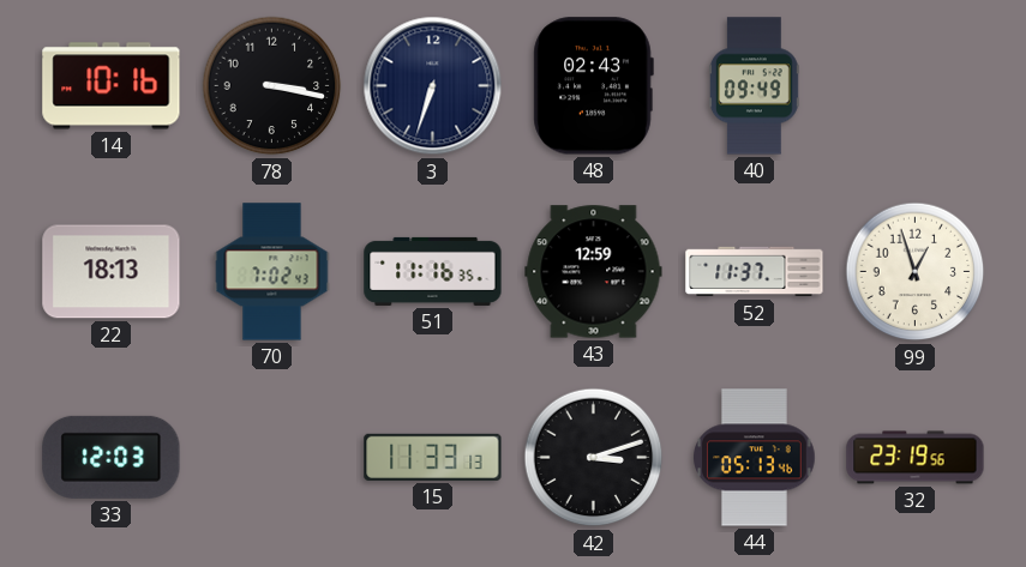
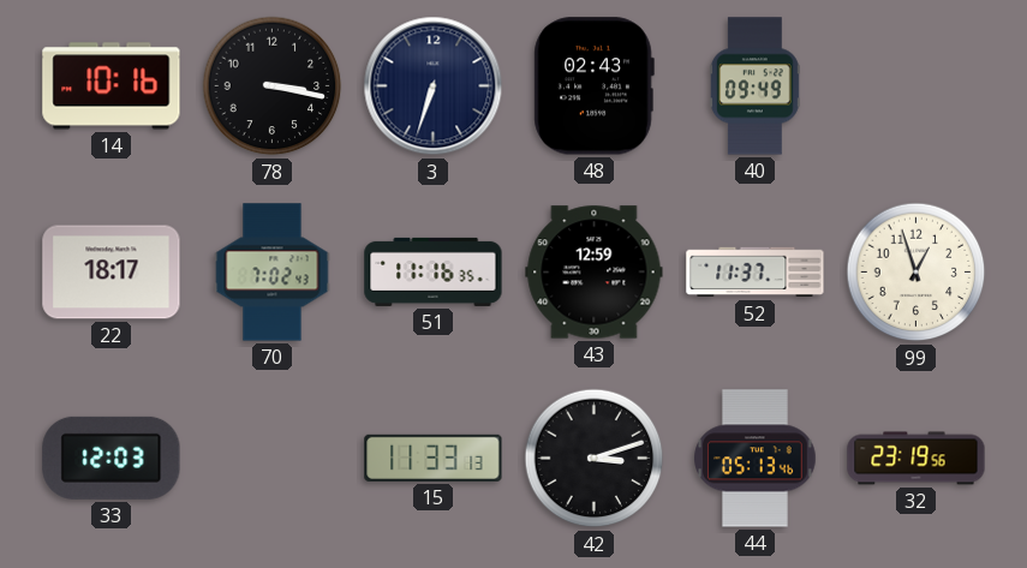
22: 18:13 -> 18:17
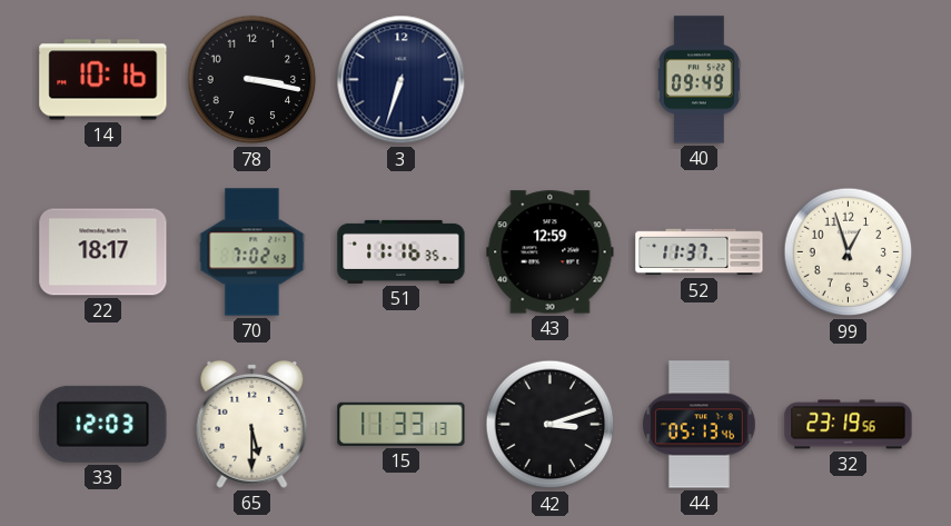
48: 02:43 -> none
65: none -> 5:30
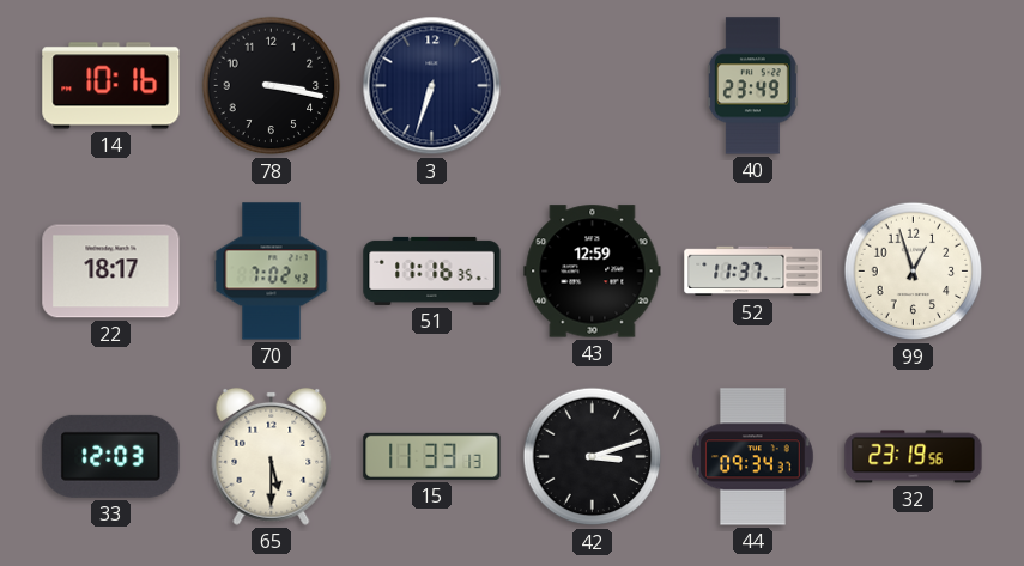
40: 09:49 -> 23:49
44: 05:13 -> 09:34
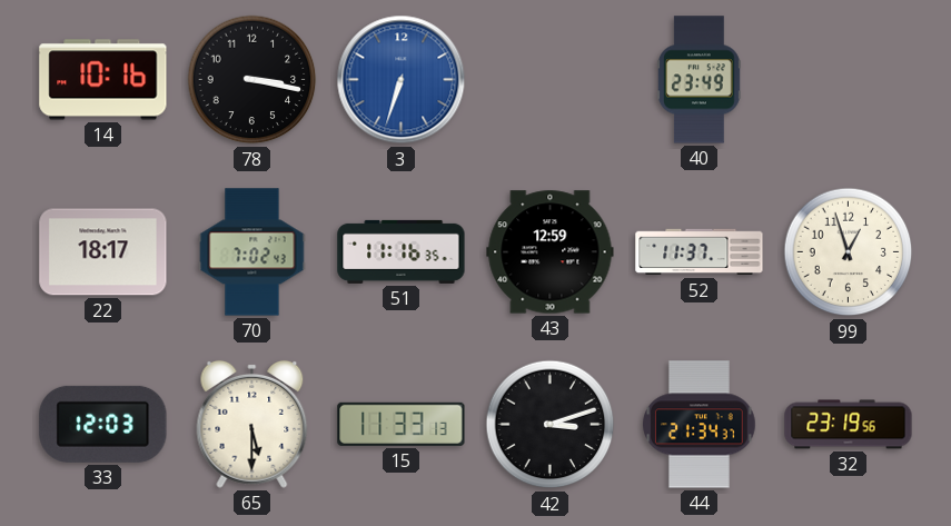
3 dial: navy -> blue
44: 09:34 -> 21:34
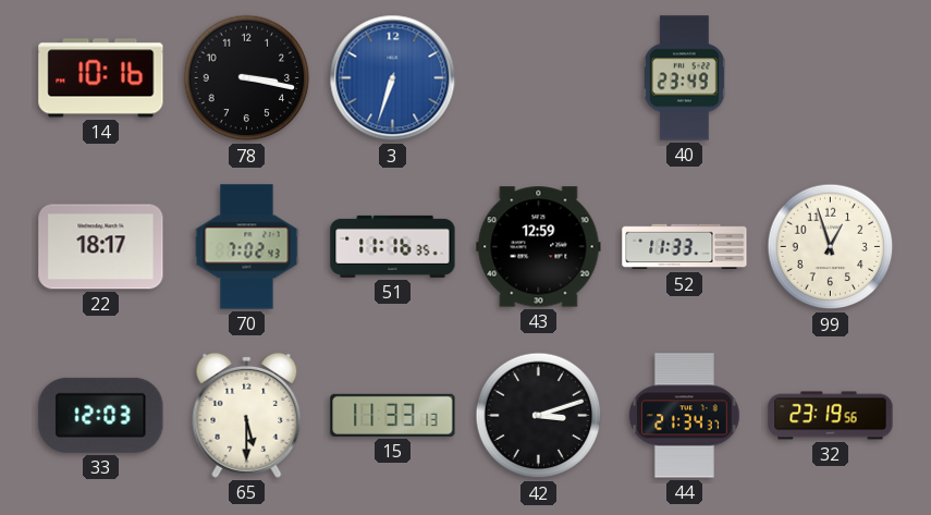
52: 11:37 -> 11:33
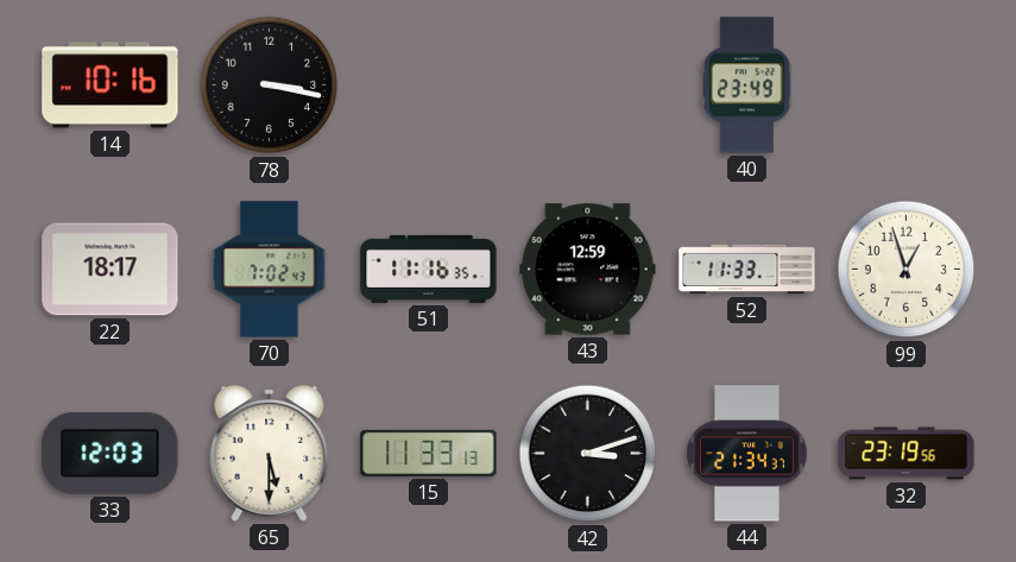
3: 6:33 -> none
